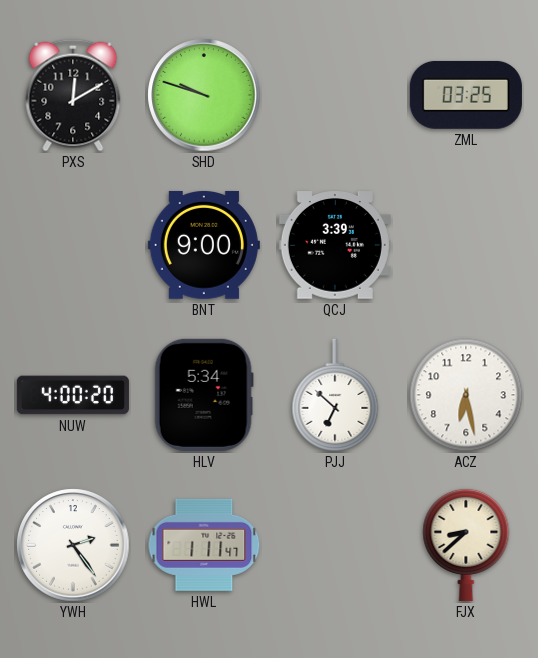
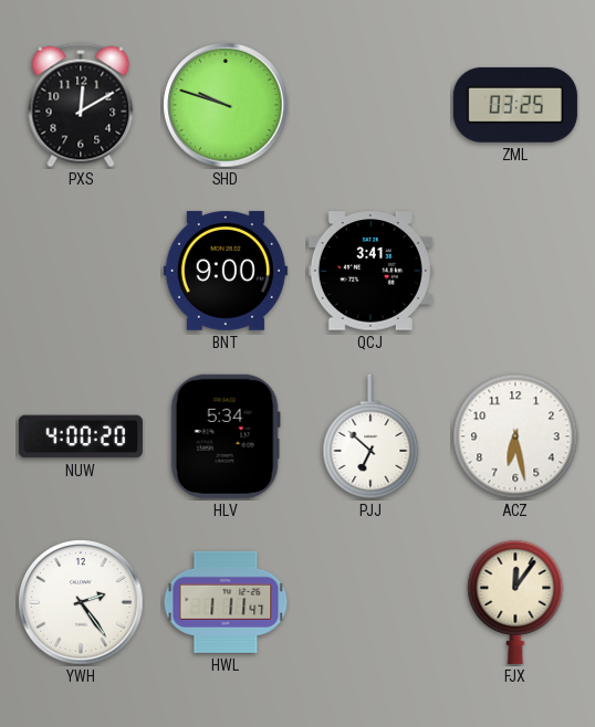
QCJ: 3:39 -> 3:41
FJX: 8:38 -> 12:06
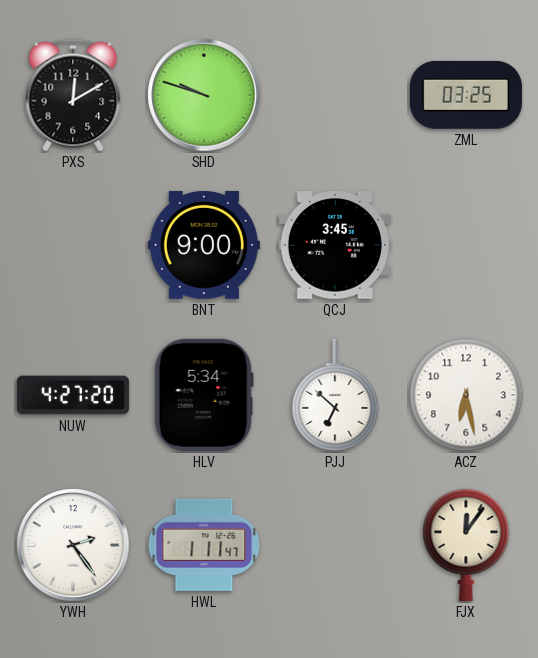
QCJ: 3:41 -> 3:45
NUW: 4:00 -> 4:27
